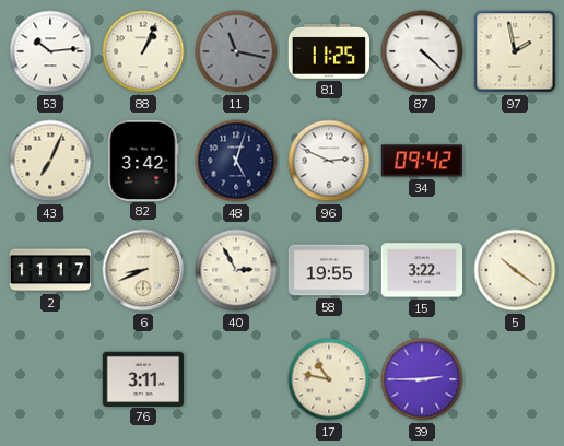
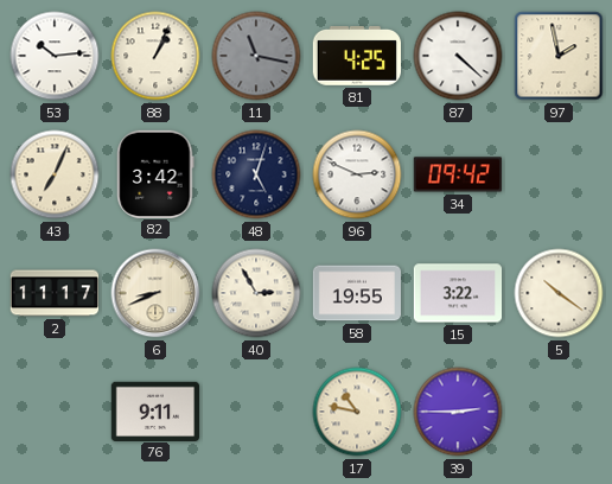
81: 11:25 -> 4:25
76: 3:11 -> 9:11
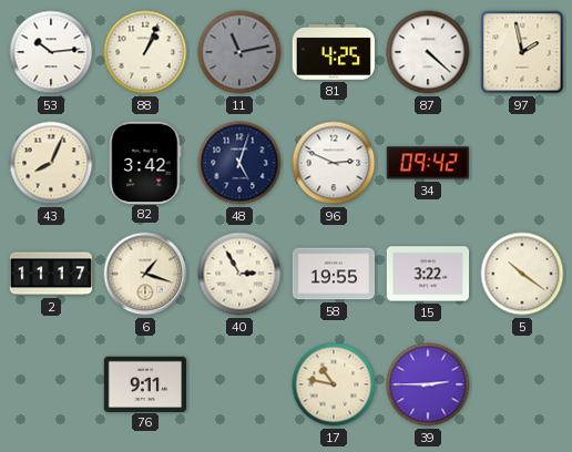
11: 11:17 -> 11:13
43: 7:04 -> 8:04
6: 8:41 -> 1:18
